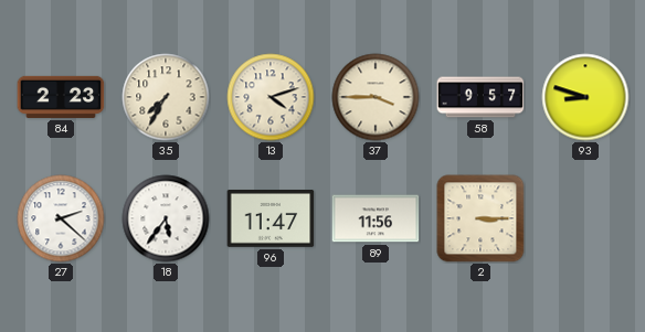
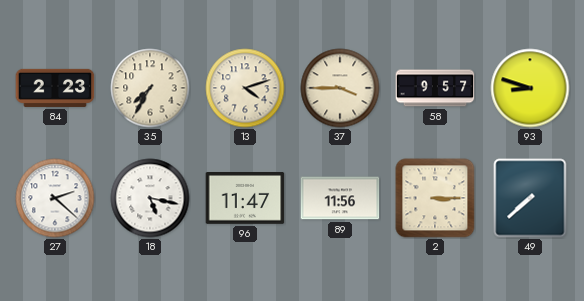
18: 5:36 -> 5:17
49: none -> 7:38
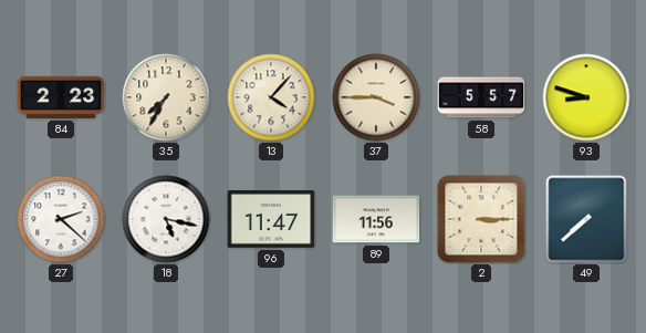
13: 4:12 -> 4:07
58: 9:57 -> 5:57
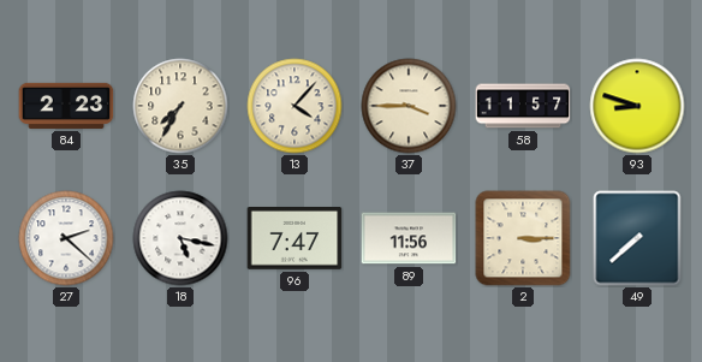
58: 5:57 -> 11:57
96: 11:47 -> 7:47
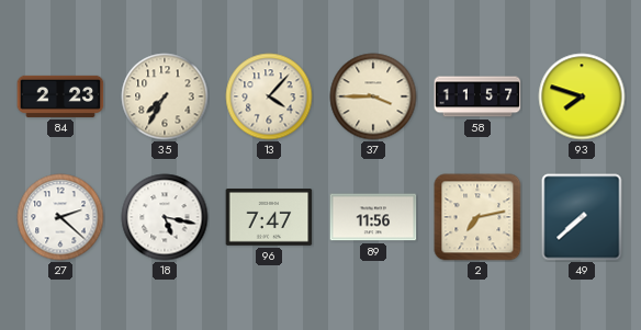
93: 8:48 -> 7:48
2: 3:15 -> 7:13
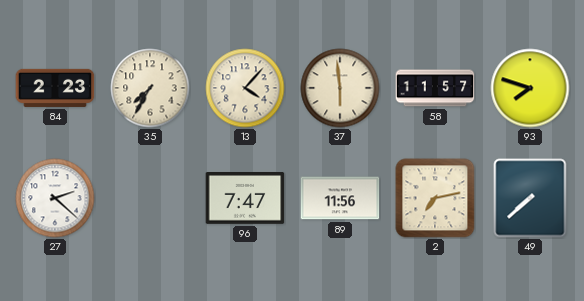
37: 3:45 -> 5:59
18: 5:17 -> none
